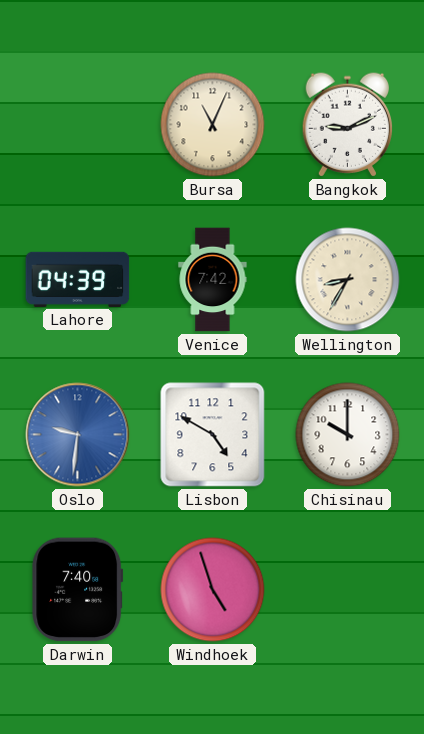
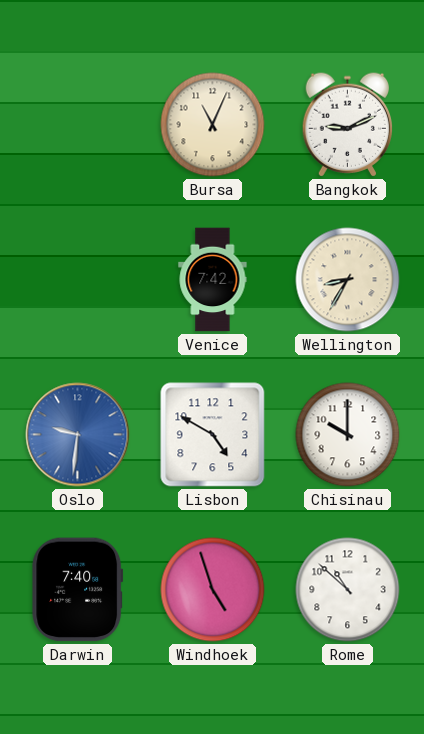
Lahore: 04:39 -> none
Rome: none -> 10:52
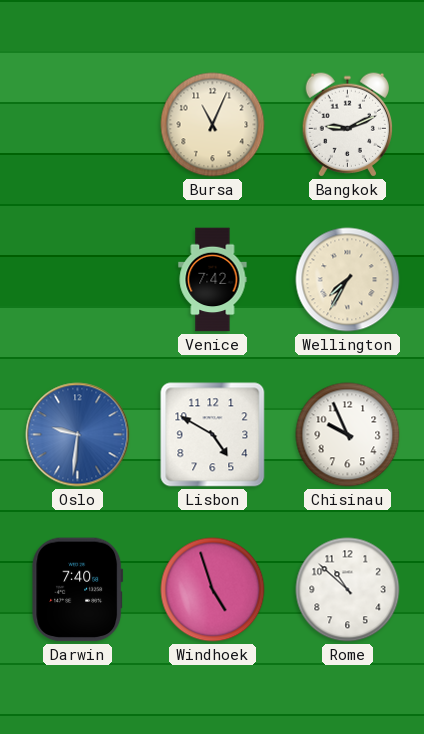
Wellington: 8:35 -> 7:35
Chisinau: 10:00 -> 9:56
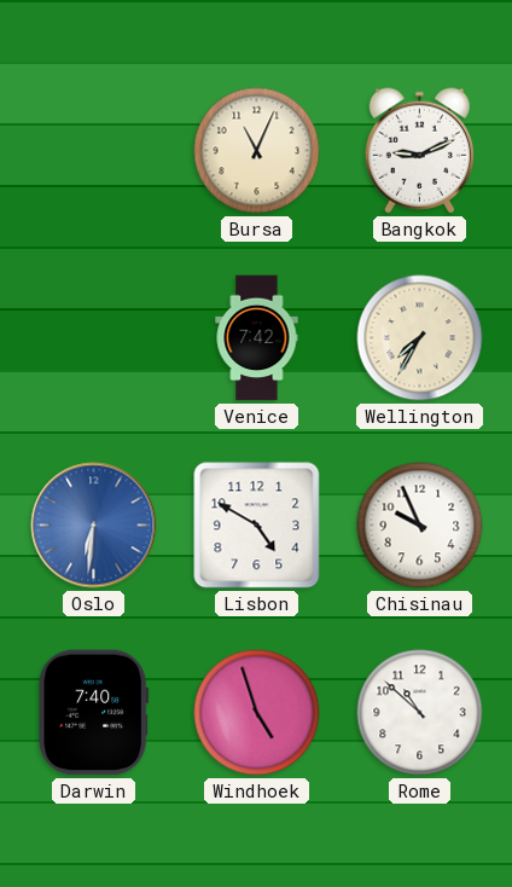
Oslo: 9:31 -> 6:31
